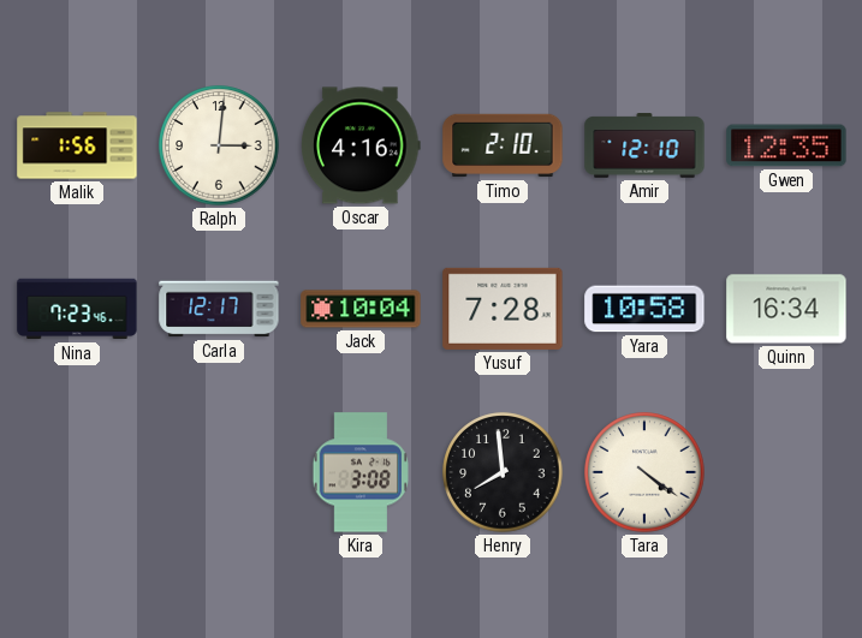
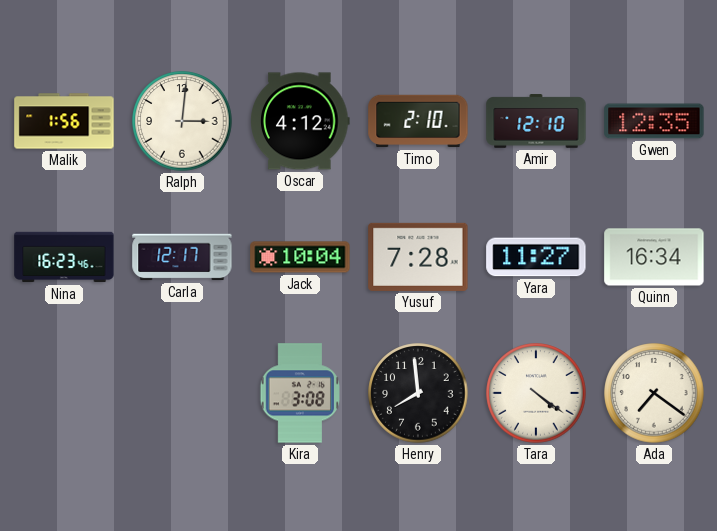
Oscar: 4:16 -> 4:12
Nina: 7:23 -> 16:23
Yara: 10:58 -> 11:27
Ada: none -> 7:21
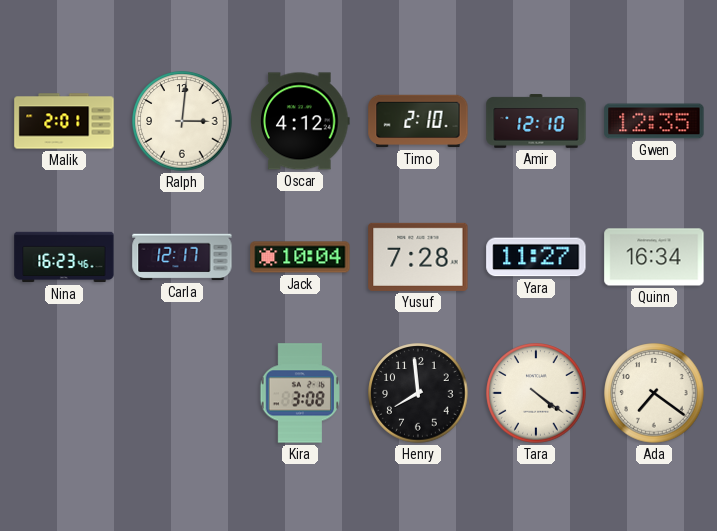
Malik: 1:56 -> 2:01
